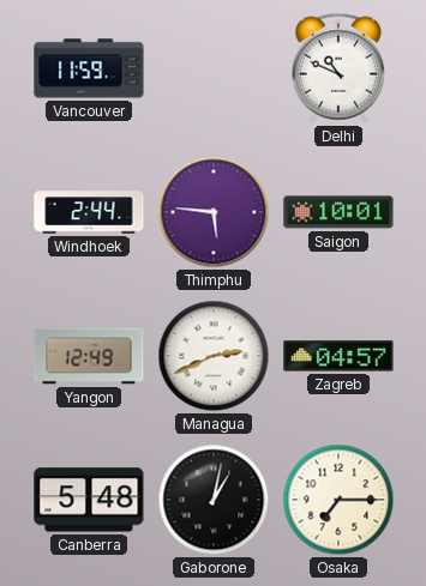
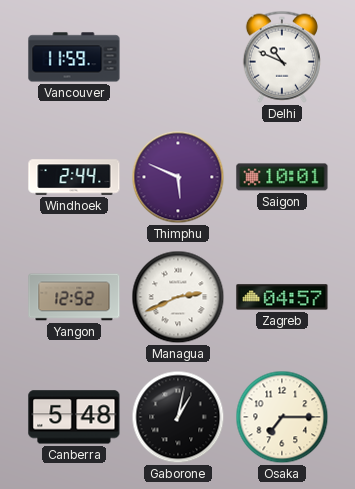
Thimphu: 5:46 -> 5:49
Yangon: 12:49 -> 12:52
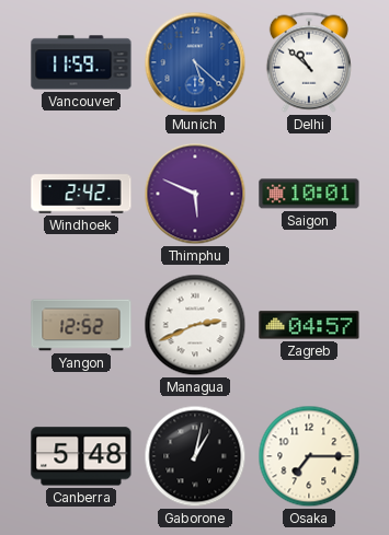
Munich: none -> 5:22
Delhi: 10:49 -> 10:52
Windhoek: 2:44 -> 2:42
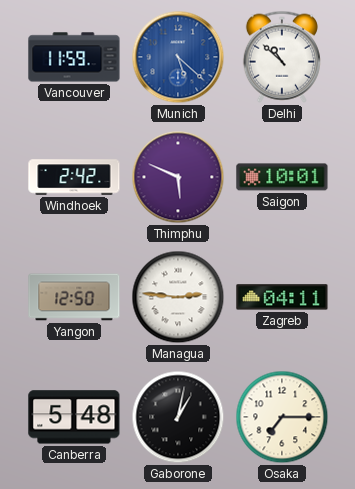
Yangon: 12:52 -> 12:50
Managua: 2:41 -> 2:46
Zagreb: 04:57 -> 04:11
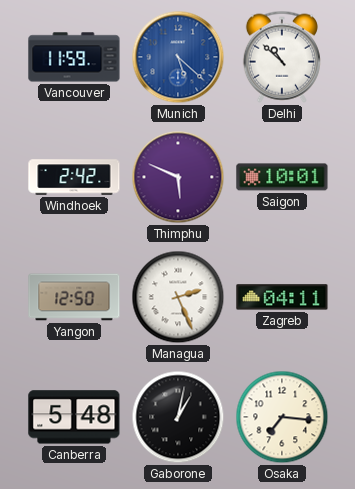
Managua: 2:46 -> 2:26
Osaka: 7:15 -> 7:16
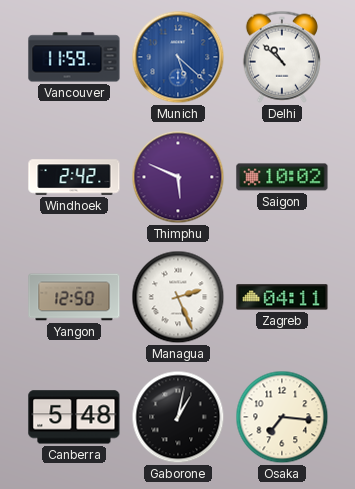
Saigon: 10:01 -> 10:02
